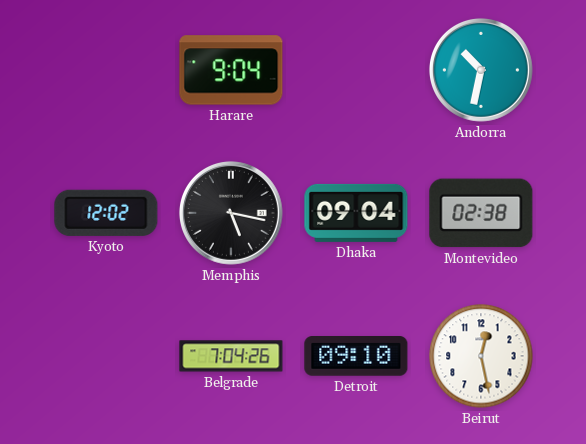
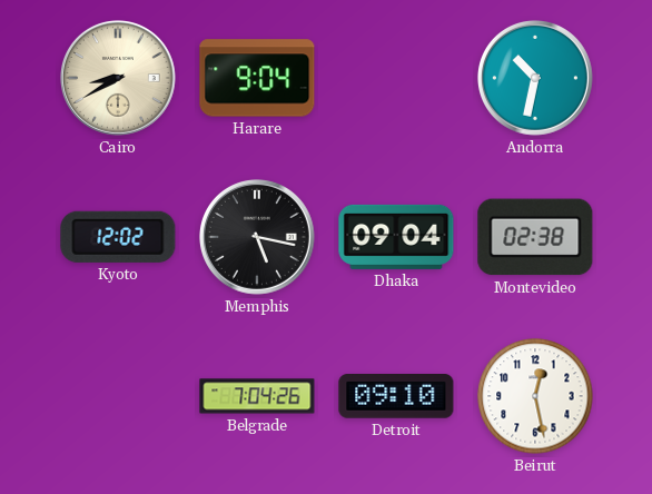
Cairo: none -> 8:40
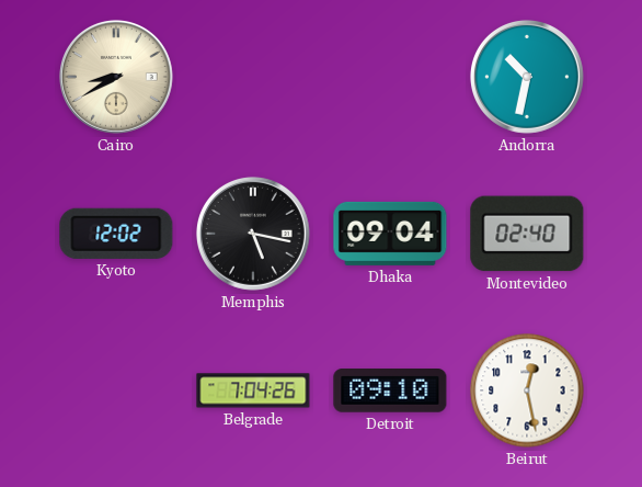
Harare: 9:04 -> none
Montevideo: 02:38 -> 02:40
